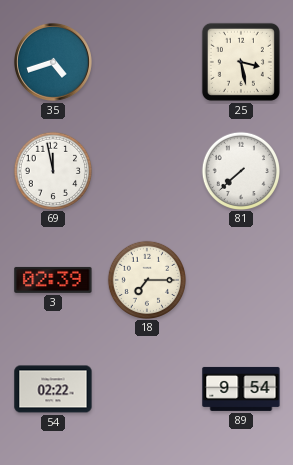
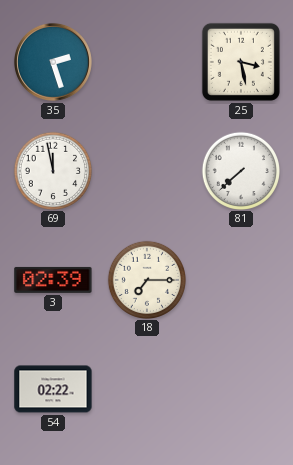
35: 4:42 -> 2:27
89: 9:54 -> none
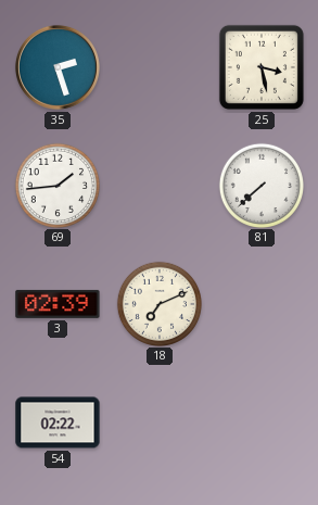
69: 11:58 -> 1:44
18: 7:15 -> 7:11
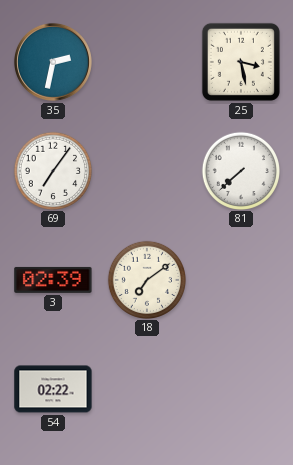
35: 2:27 -> 2:32
69: 1:44 -> 7:06
18: 7:11 -> 7:09
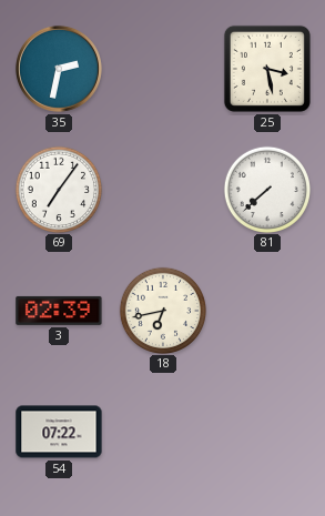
18: 7:09 -> 6:43
54: 02:22 -> 07:22
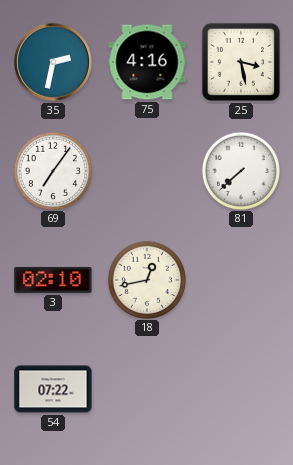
75: none -> 4:16
3: 02:39 -> 02:10
18: 6:43 -> 12:43
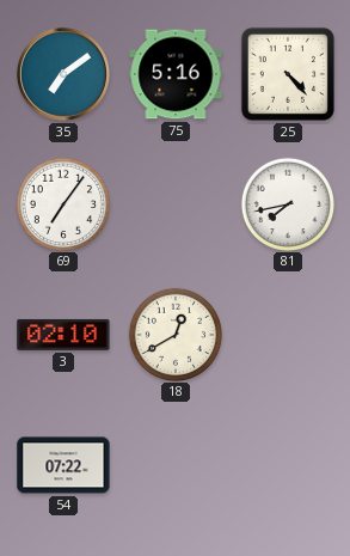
35: 2:32 -> 7:09
75: 4:16 -> 5:16
25: 3:28 -> 4:23
81: 7:38 -> 7:43
18: 12:43 -> 12:40
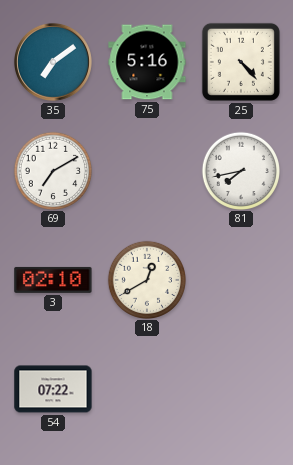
69: 7:06 -> 7:10
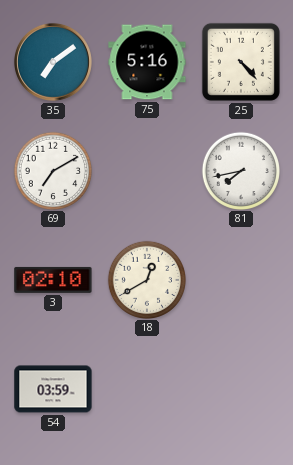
54: 07:22 -> 03:59
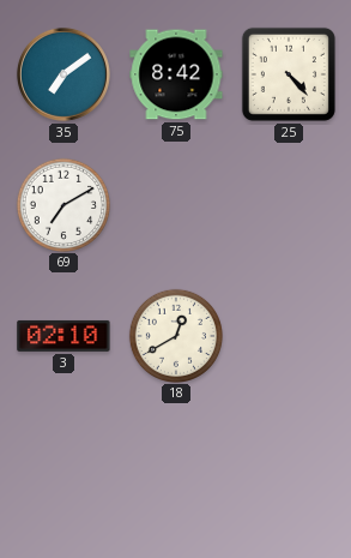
75: 5:16 -> 8:42
81: 7:43 -> none
54: 03:59 -> none
